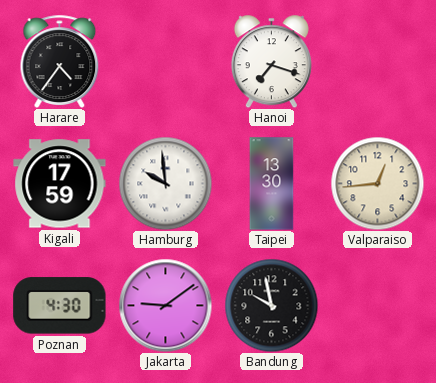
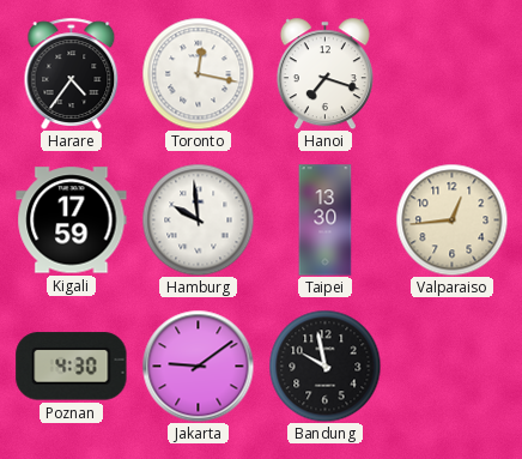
Toronto: none -> 12:17
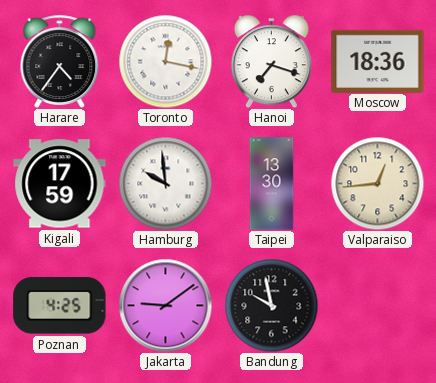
Moscow: none -> 18:36
Poznan: 4:30 -> 4:25
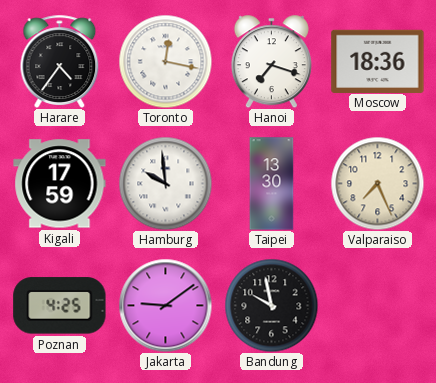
Valparaiso: 12:44 -> 7:26
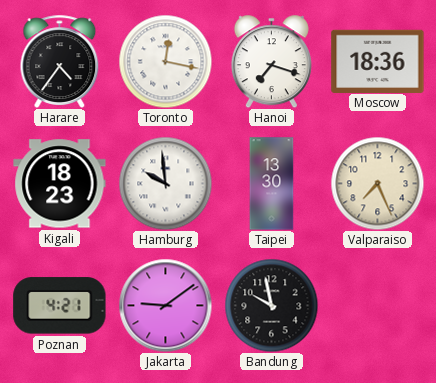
Kigali: 17:59 -> 18:23
Poznan: 4:25 -> 4:21
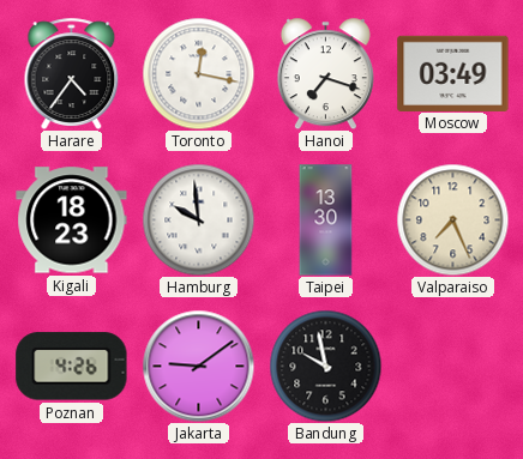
Moscow: 18:36 -> 03:49
Poznan: 4:21 -> 4:26
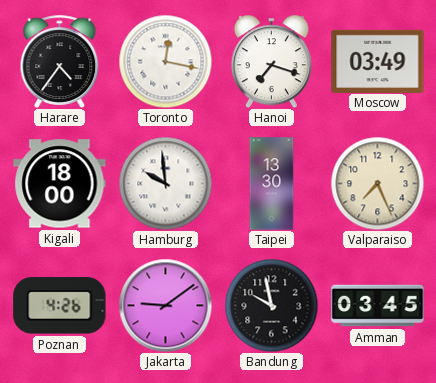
Kigali: 18:23 -> 18:00
Amman: none -> 03:45
